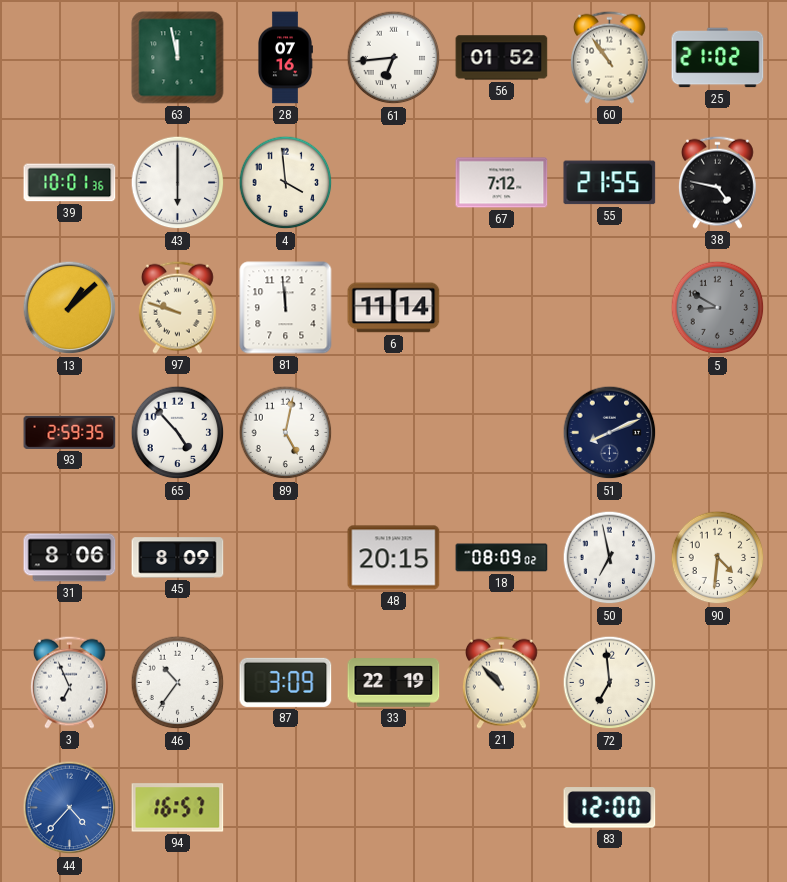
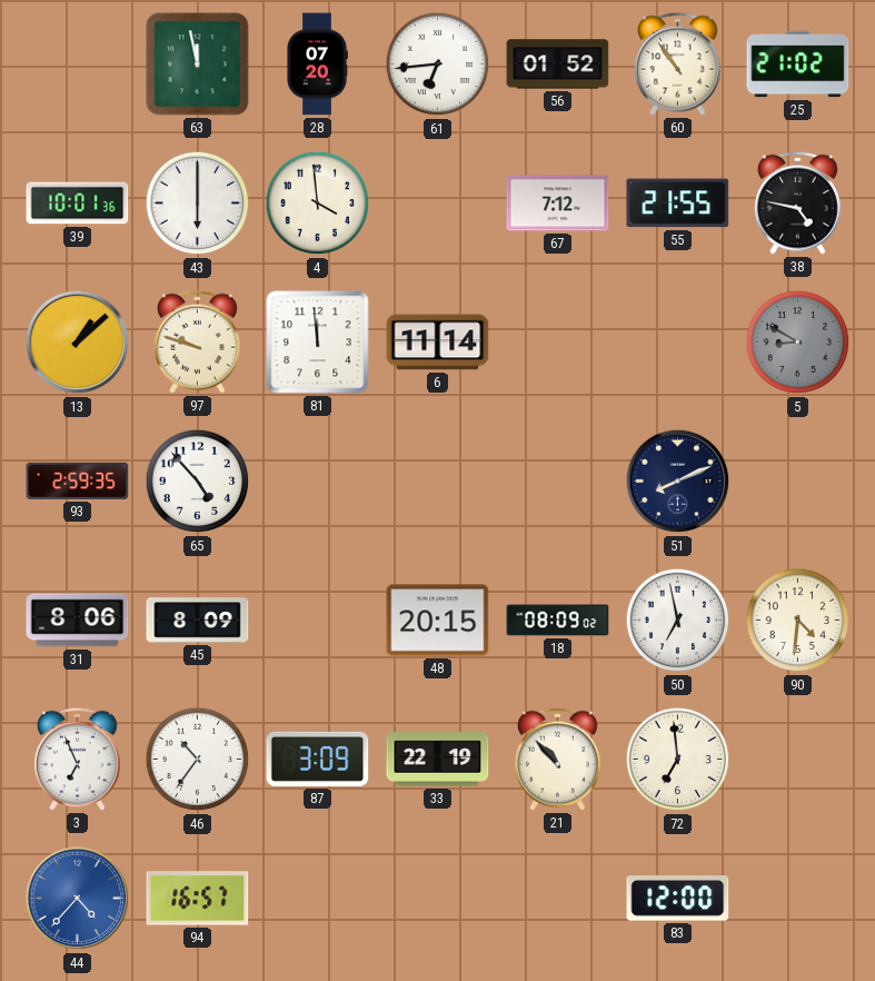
28: 07:16 -> 07:20
89: 5:02 -> none
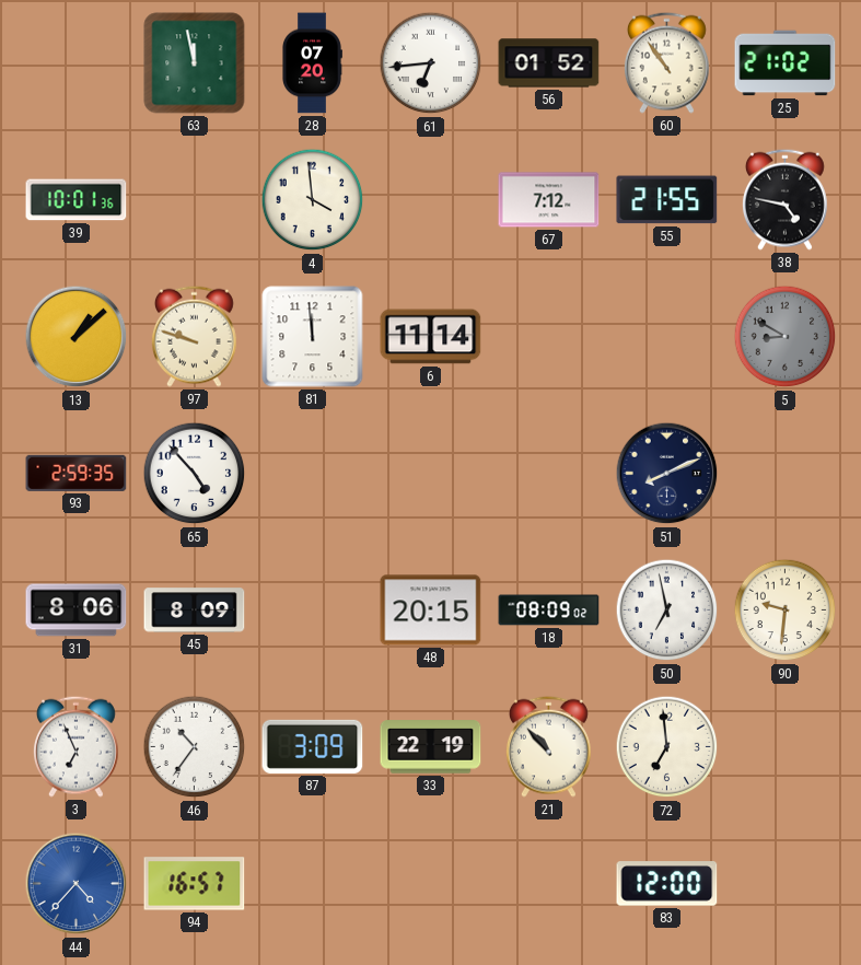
43: 6:00 -> none
90: 4:31 -> 9:31
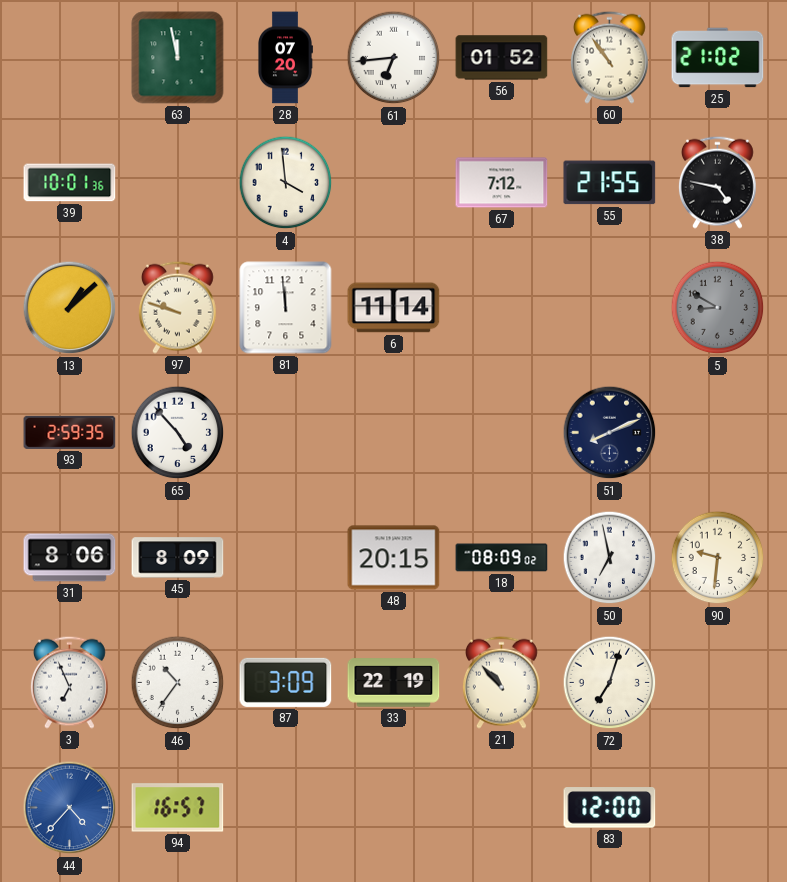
72: 6:59 -> 7:03
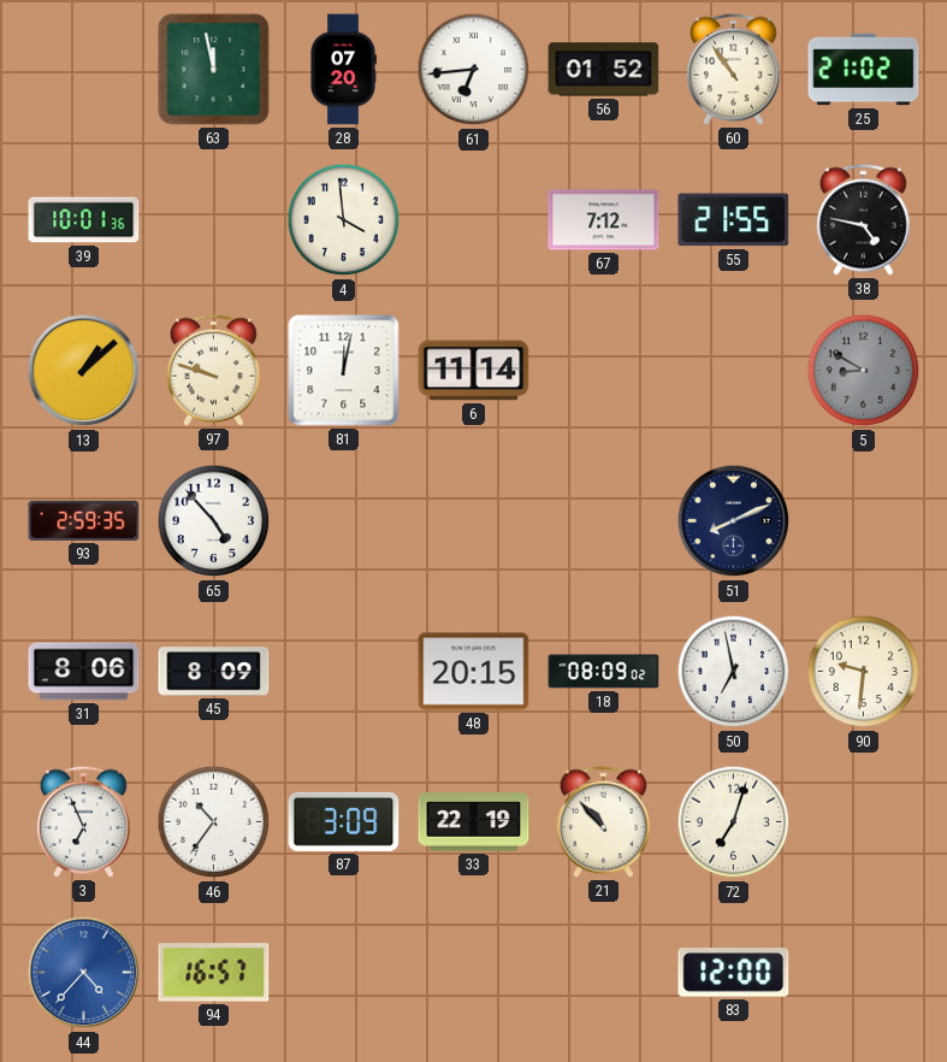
81: 11:59 -> 12:02
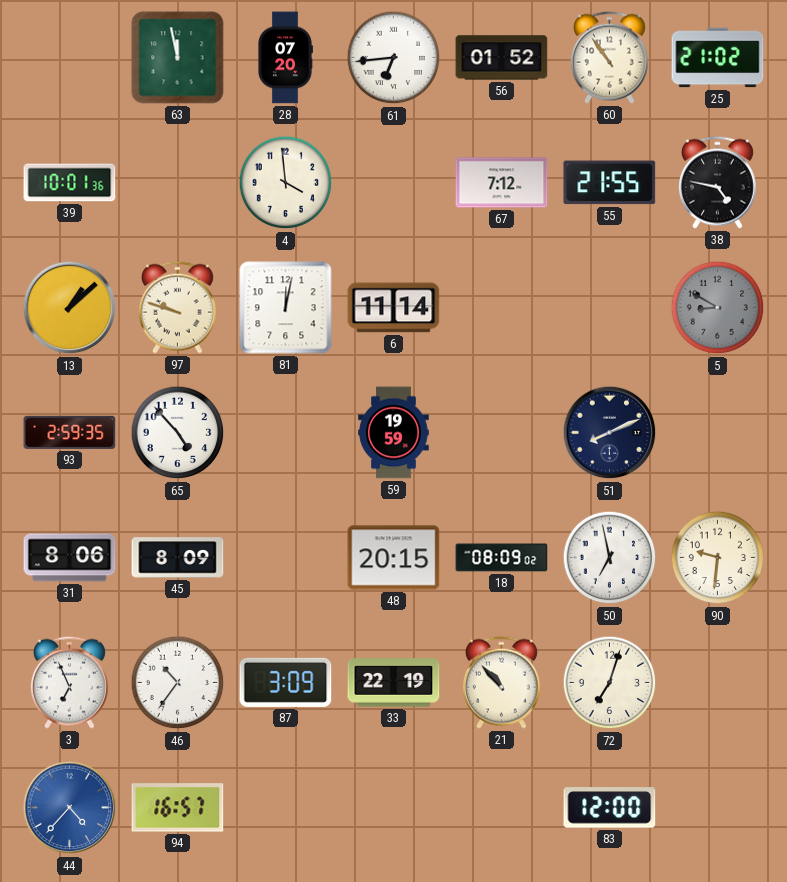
59: none -> 19:59
